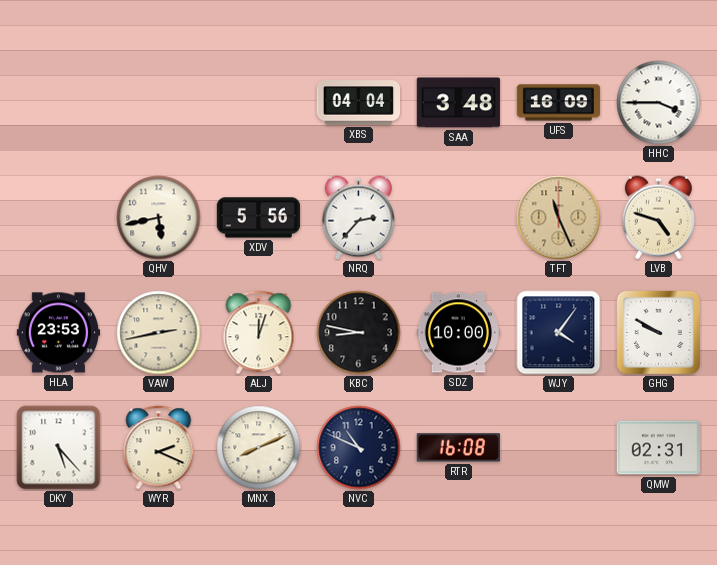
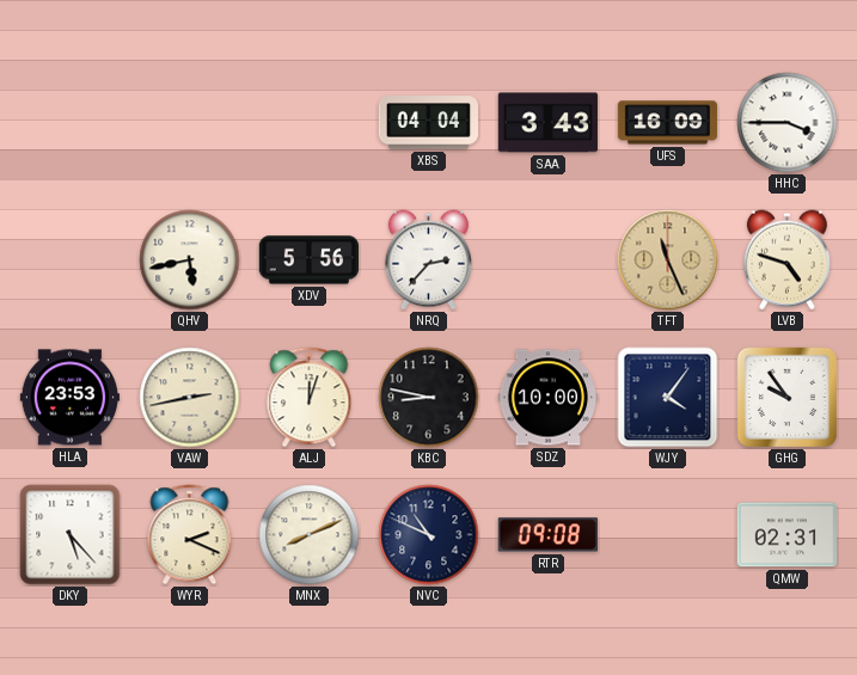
SAA: 3:48 -> 3:43
GHG: 9:50 -> 9:54
RTR: 16:08 -> 09:08
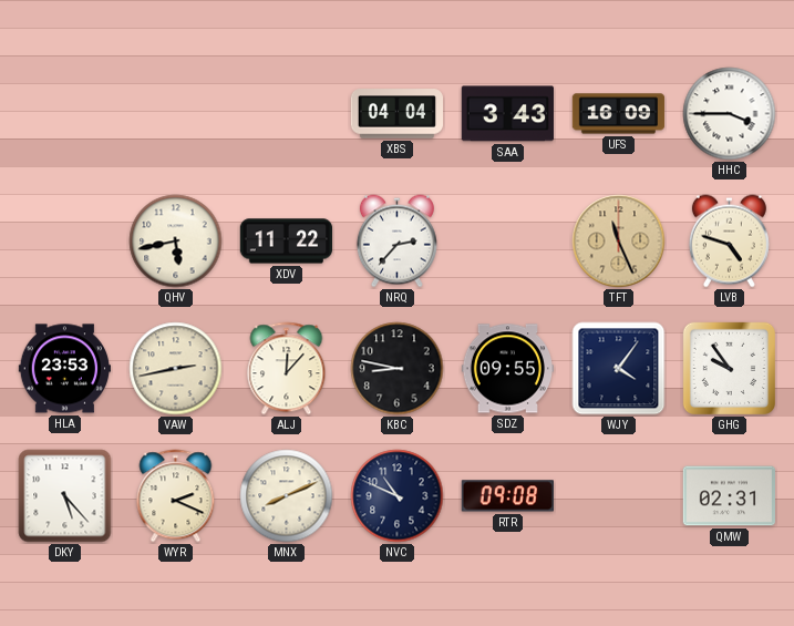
XDV: 5:56 -> 11:22
ALJ: 12:03 -> 12:07
SDZ: 10:00 -> 09:55
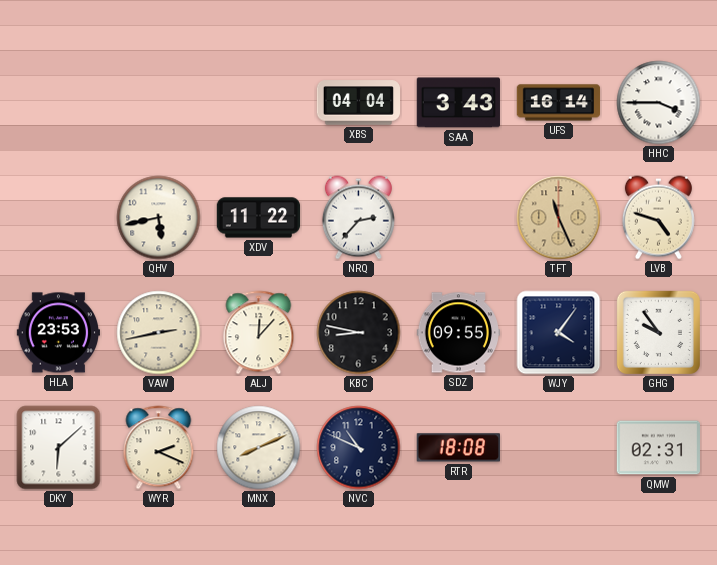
UFS: 16:09 -> 16:14
DKY: 5:23 -> 6:08
RTR: 09:08 -> 18:08
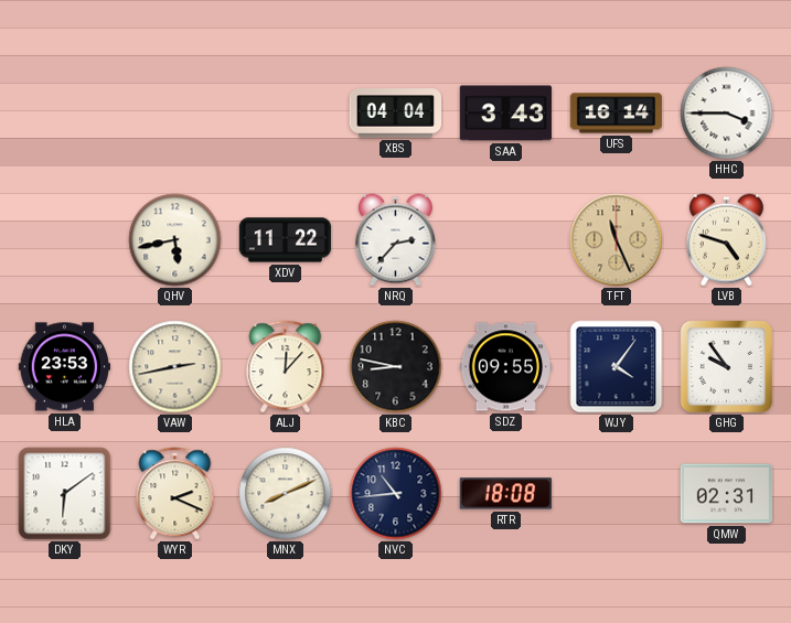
DKY: 6:08 -> 6:09
NVC: 10:49 -> 10:44
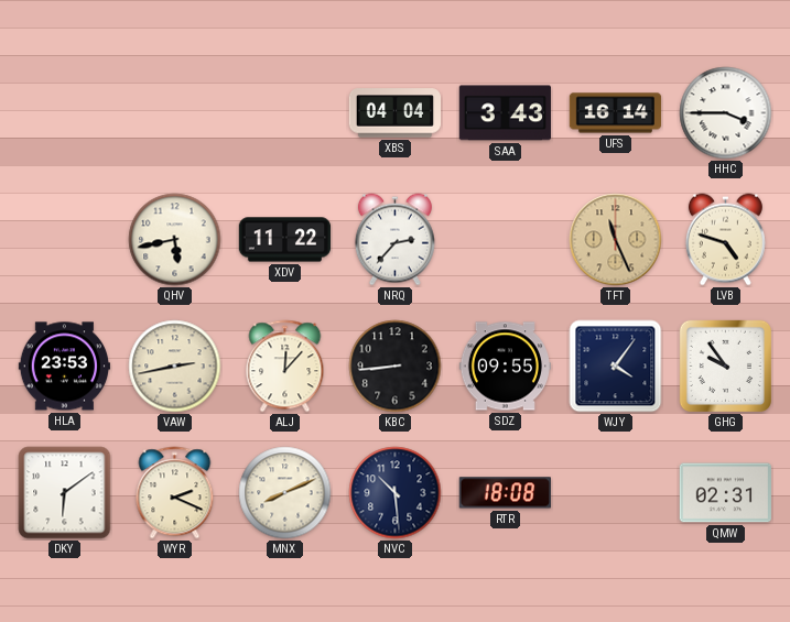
KBC: 8:47 -> 8:44
NVC: 10:44 -> 10:29
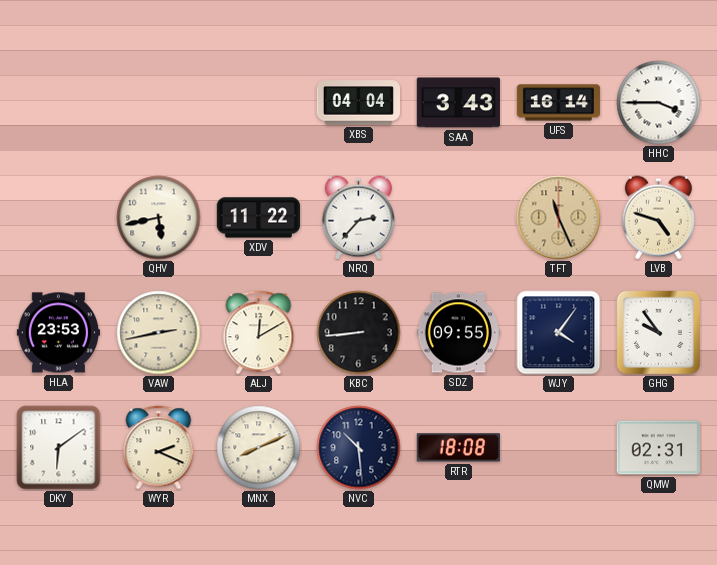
ALJ: 12:07 -> 12:10
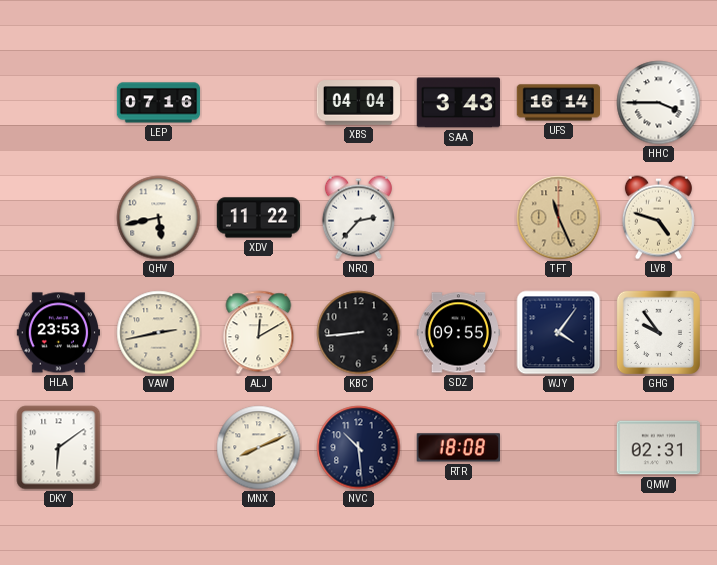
LEP: none -> 07:16
WYR: 2:19 -> none
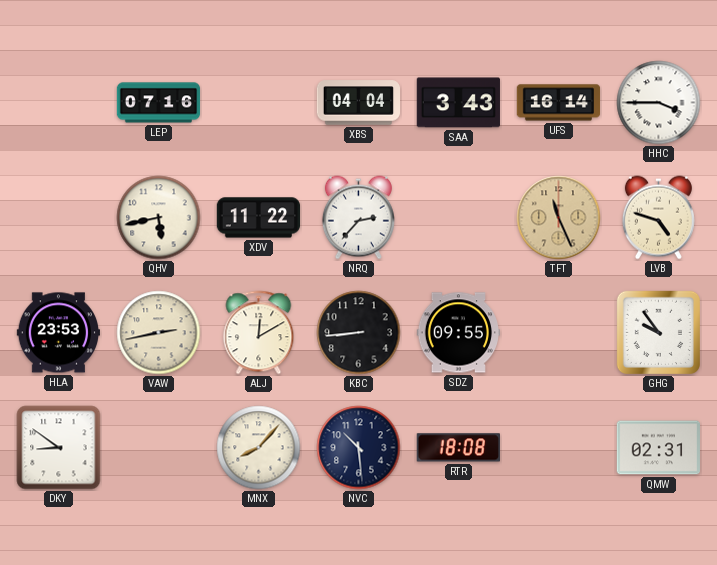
WJY: 4:06 -> none
DKY: 6:09 -> 8:51
MNX: 8:11 -> 8:07
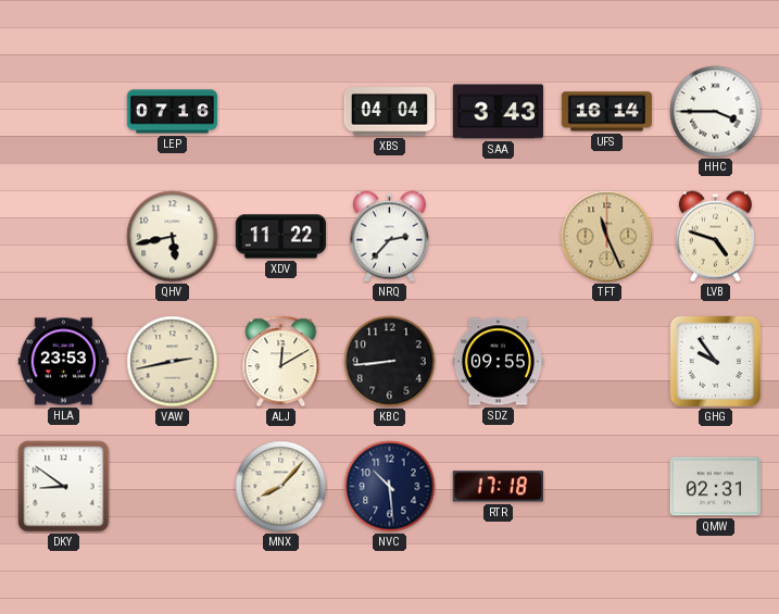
RTR: 18:08 -> 17:18
